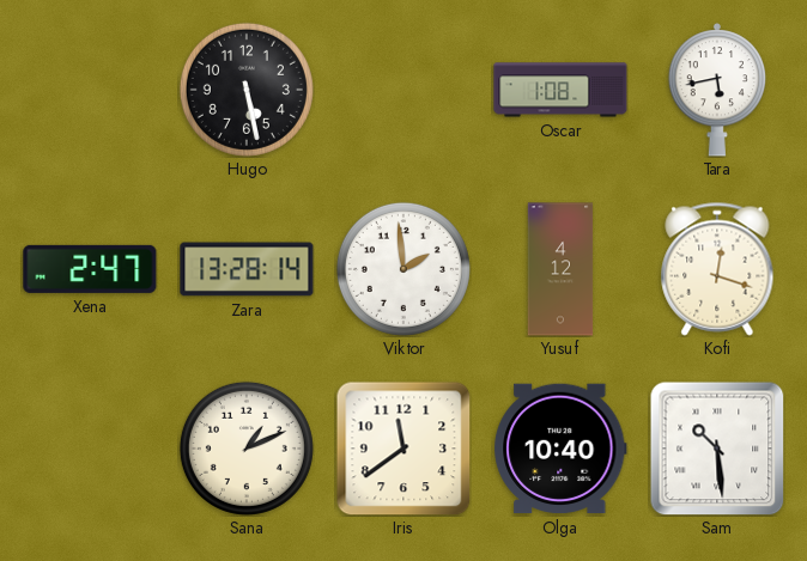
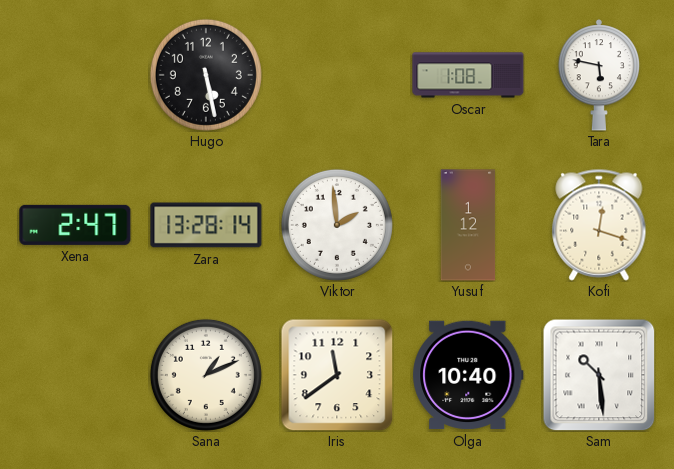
Tara: 5:43 -> 5:47
Yusuf: 4:12 -> 1:12
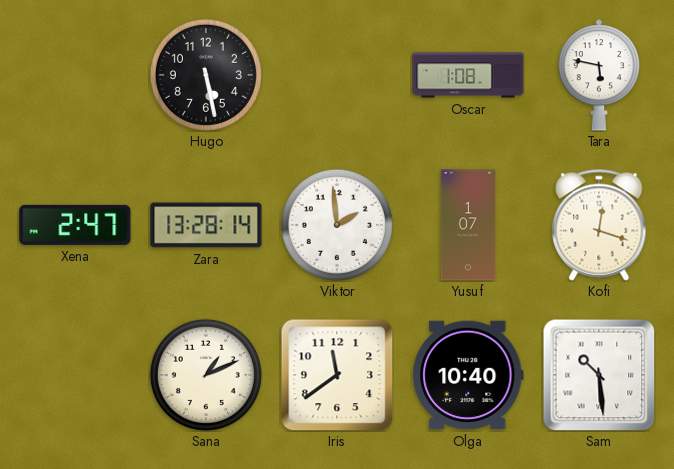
Yusuf: 1:12 -> 1:07
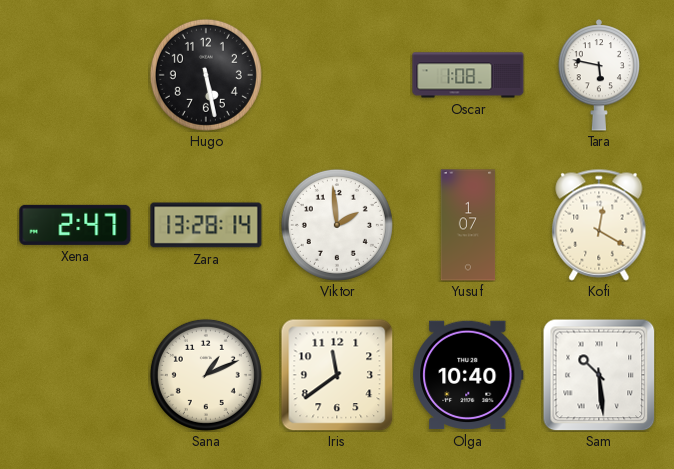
Kofi: 12:18 -> 12:20
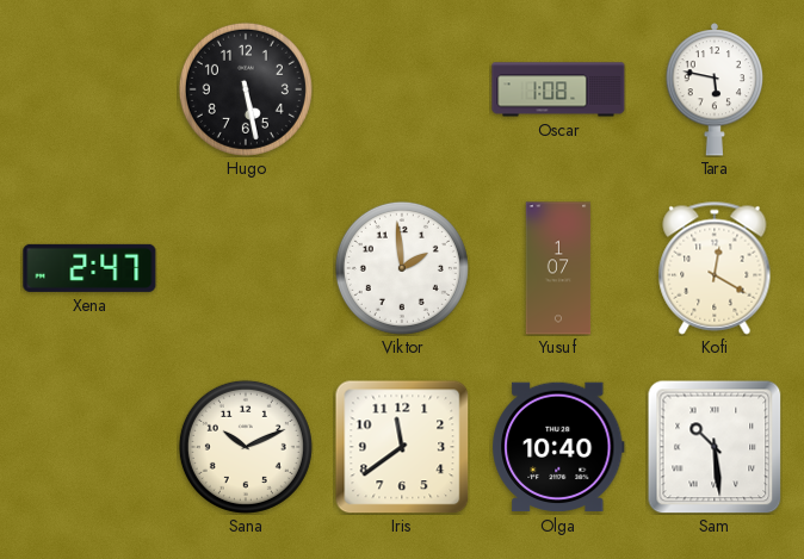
Zara: 13:28 -> none
Sana: 1:11 -> 10:11
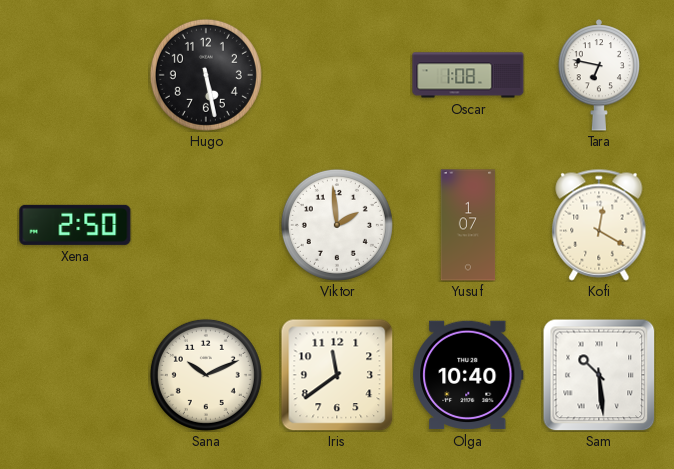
Tara: 5:47 -> 6:47
Xena: 2:47 -> 2:50
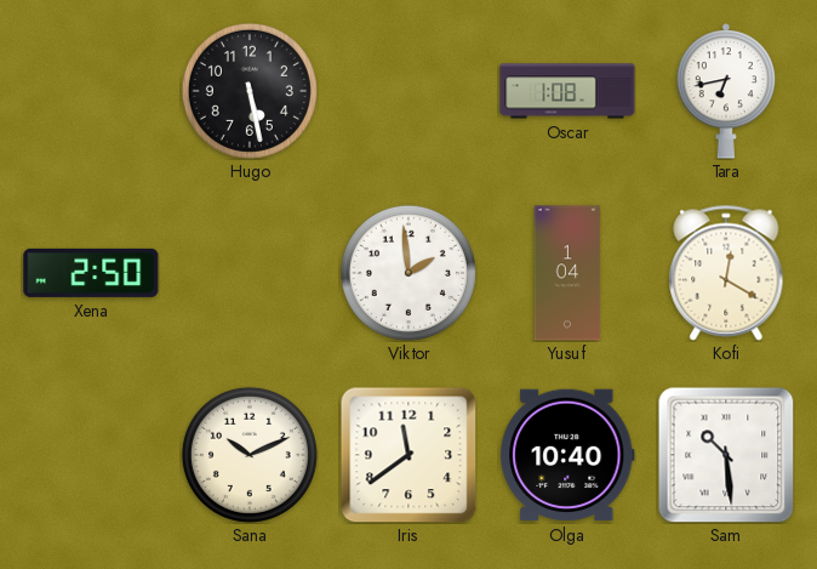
Tara: 6:47 -> 6:43
Yusuf: 1:07 -> 1:04
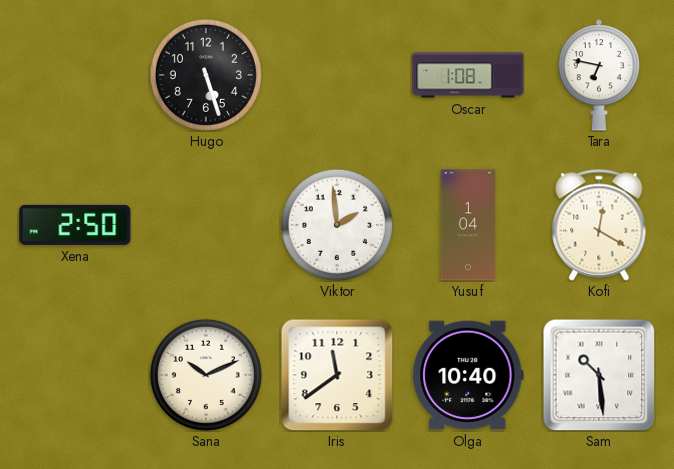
Hugo: 5:28 -> 5:27
Tara: 6:43 -> 6:47
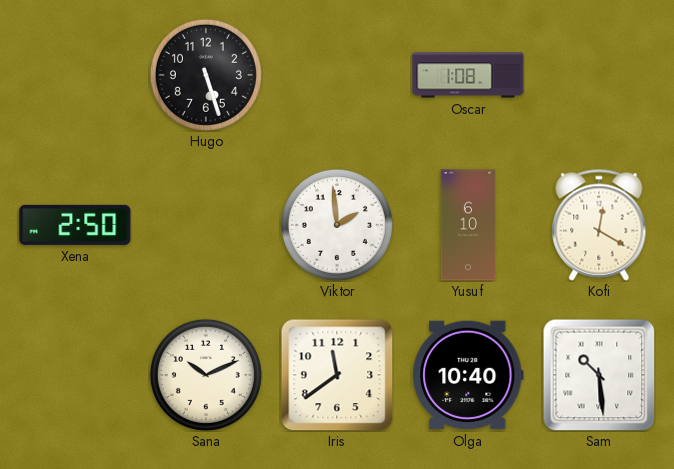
Tara: 6:47 -> none
Yusuf: 1:04 -> 6:10
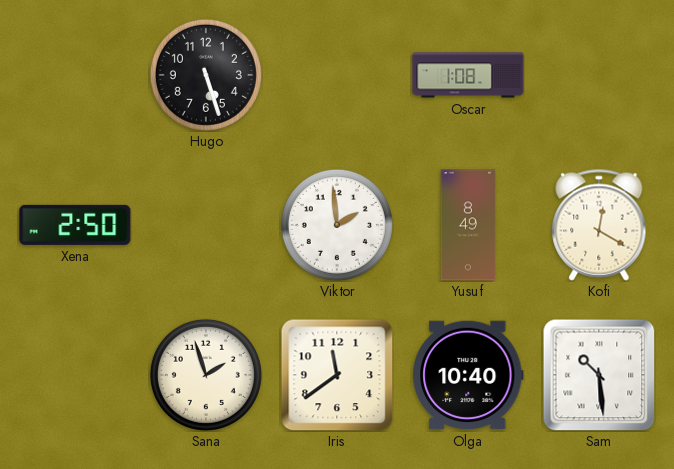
Yusuf: 6:10 -> 8:49
Sana: 10:11 -> 1:57
